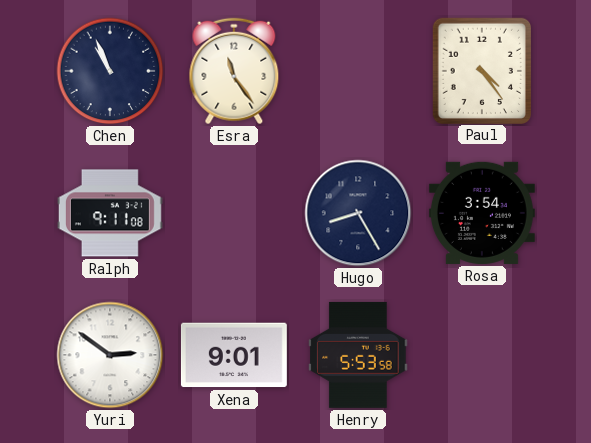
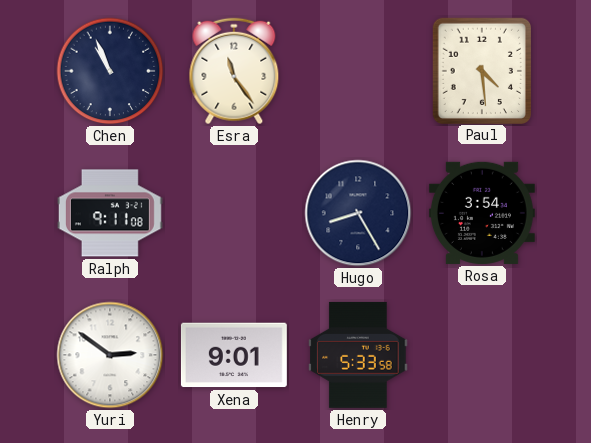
Paul: 4:24 -> 4:29
Henry: 5:53 -> 5:33
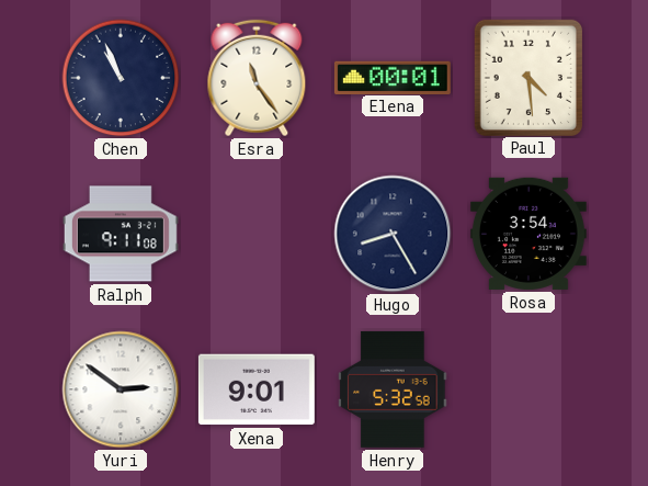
Elena: none -> 00:01
Henry: 5:33 -> 5:32
